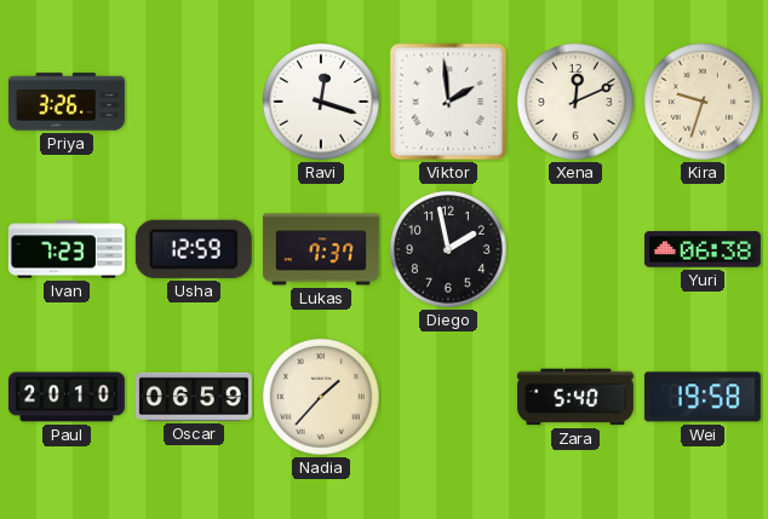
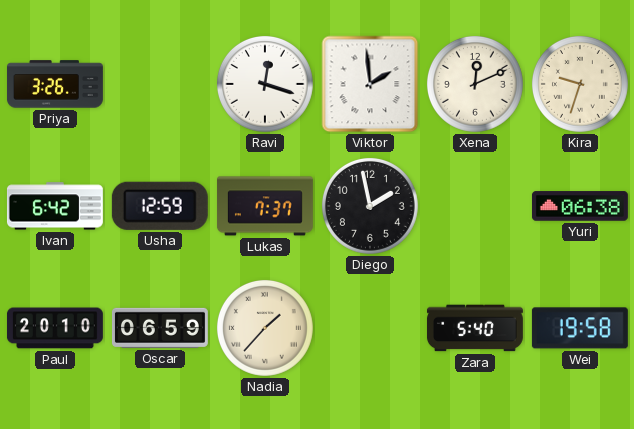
Ivan: 7:23 -> 6:42
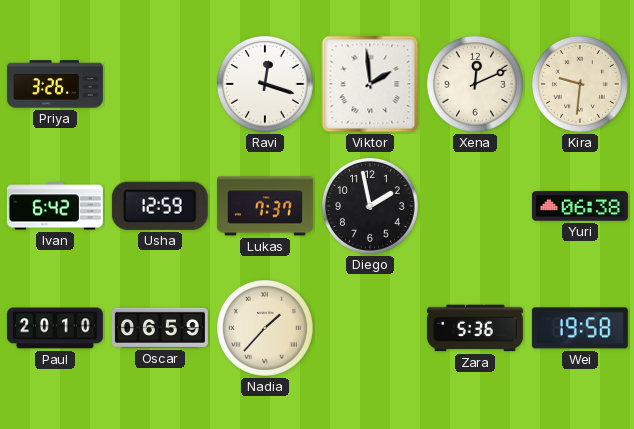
Kira: 9:33 -> 9:31
Zara: 5:40 -> 5:36
